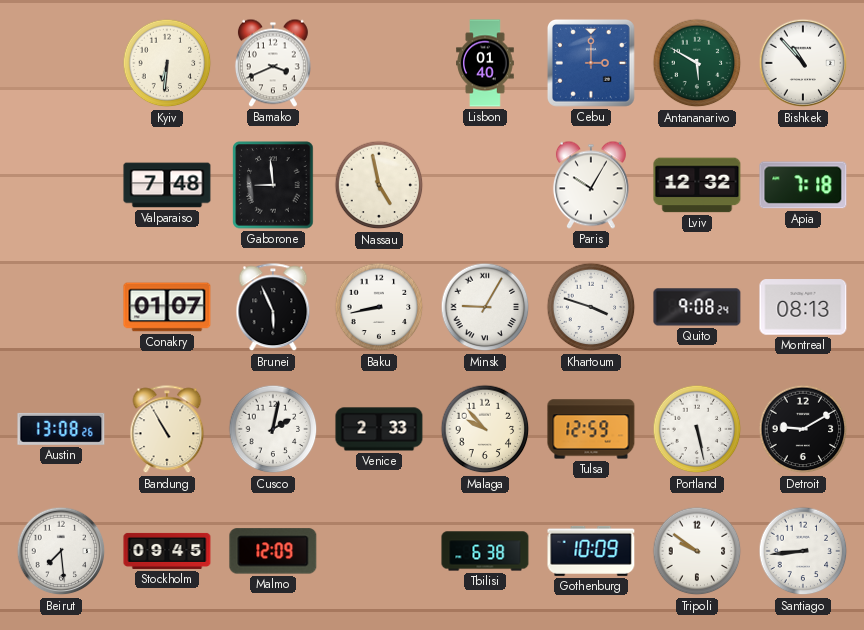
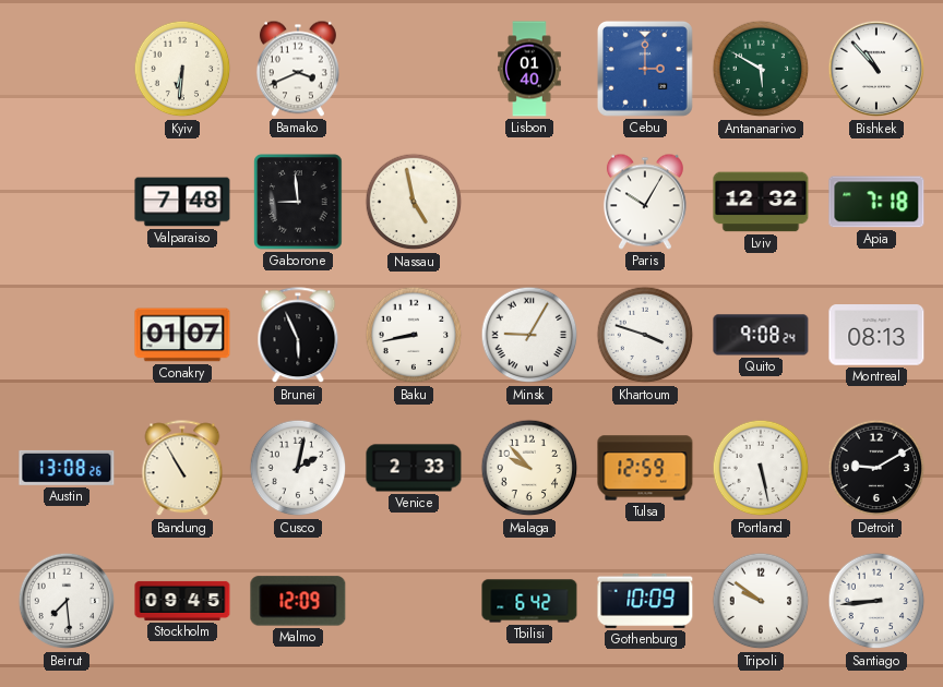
Tbilisi: 6:38 -> 6:42
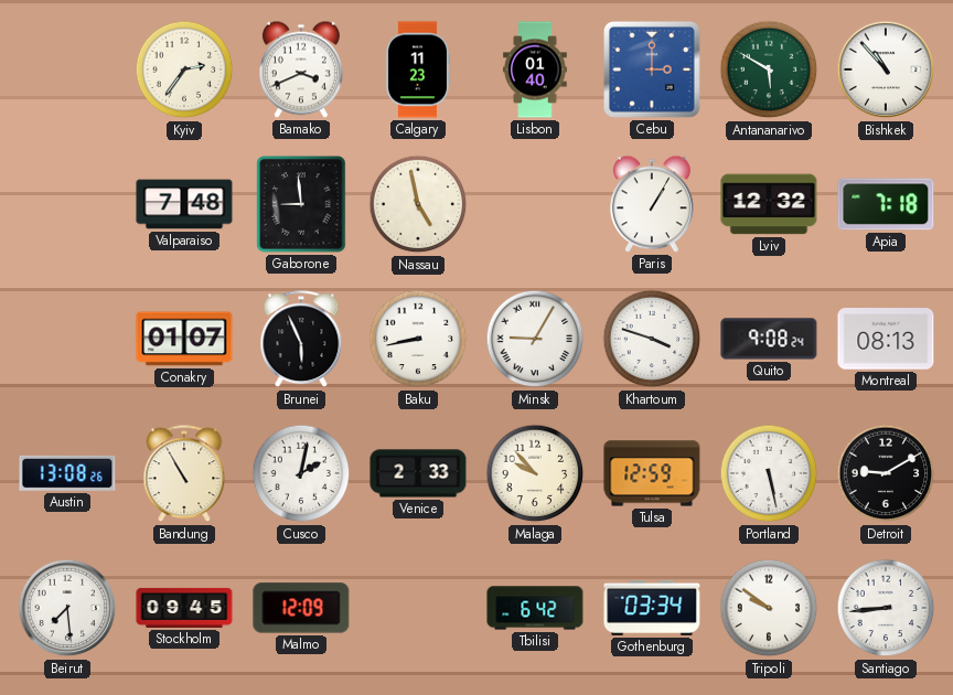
Kyiv: 6:31 -> 2:36
Calgary: none -> 11:23
Paris: 10:05 -> 1:05
Gothenburg: 10:09 -> 03:34
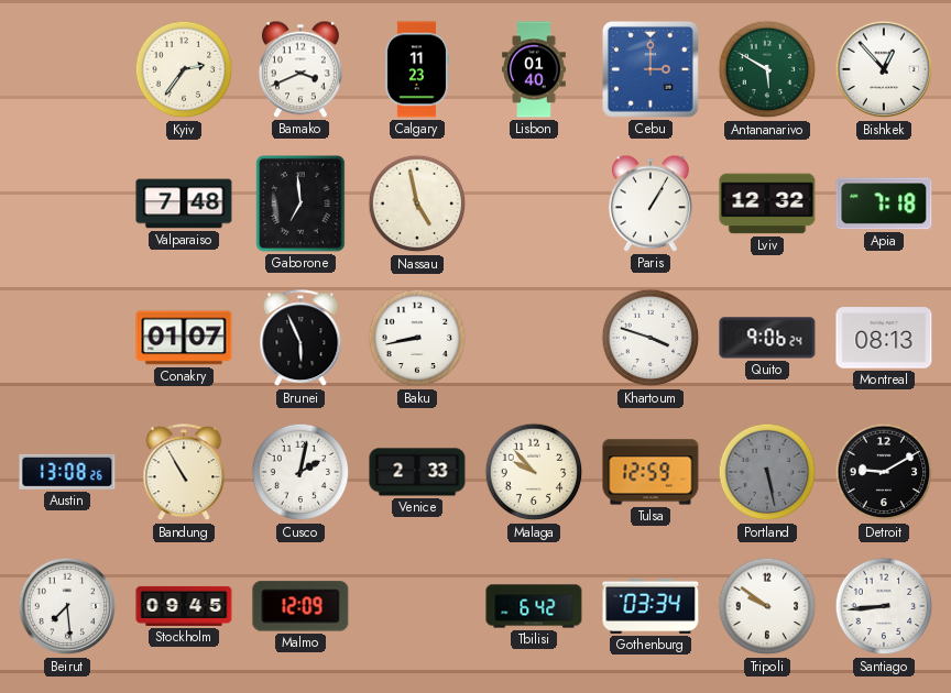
Bishkek: 10:53 -> 12:53
Gaborone: 8:59 -> 6:59
Minsk: 9:05 -> none
Quito: 9:08 -> 9:06
Portland dial: white -> grey
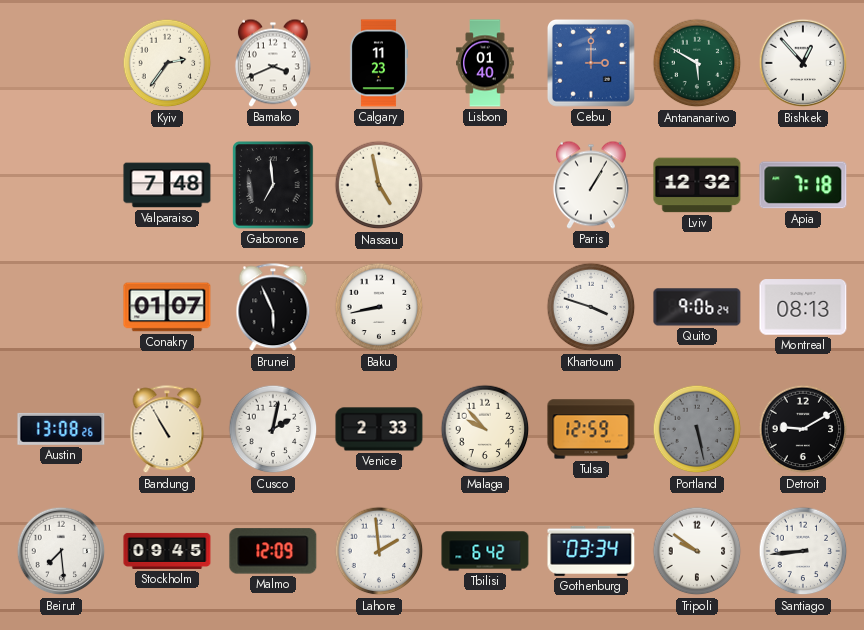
Lahore: none -> 1:59
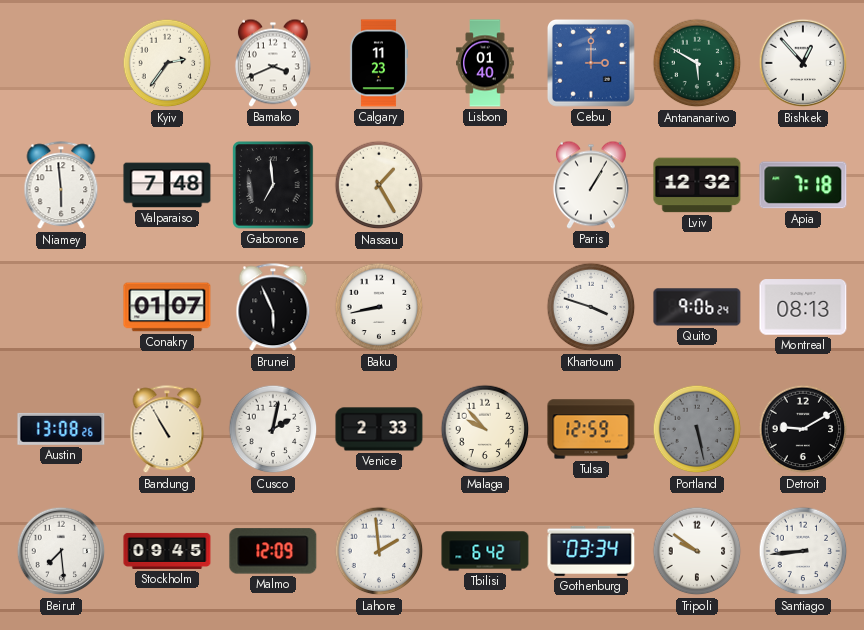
Niamey: none -> 5:59
Nassau: 4:58 -> 1:25
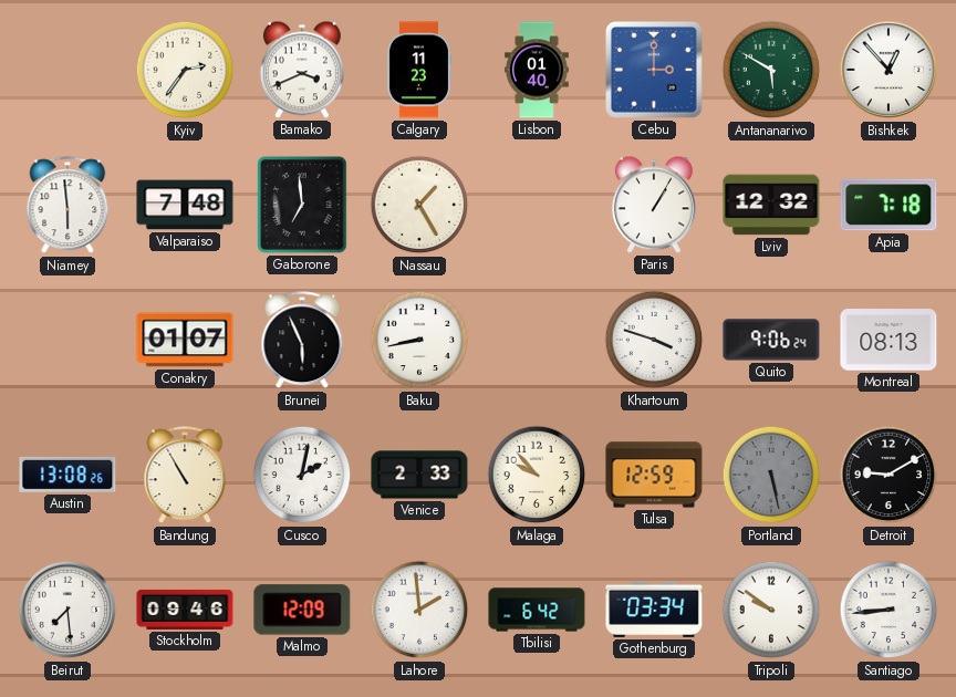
Stockholm: 09:45 -> 09:46
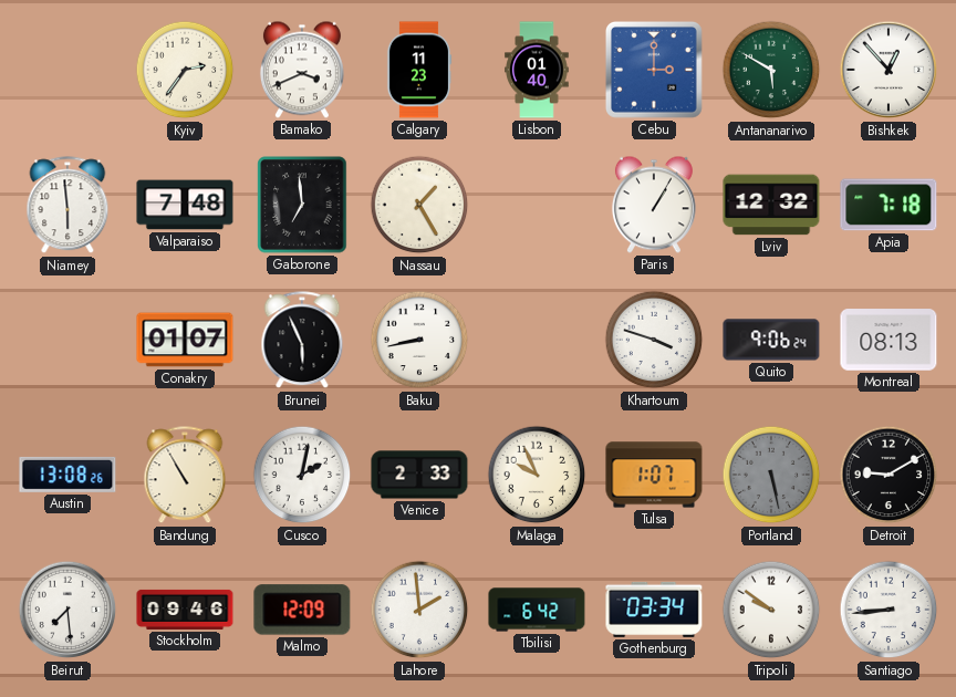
Malaga: 9:53 -> 9:56
Tulsa: 12:59 -> 1:07
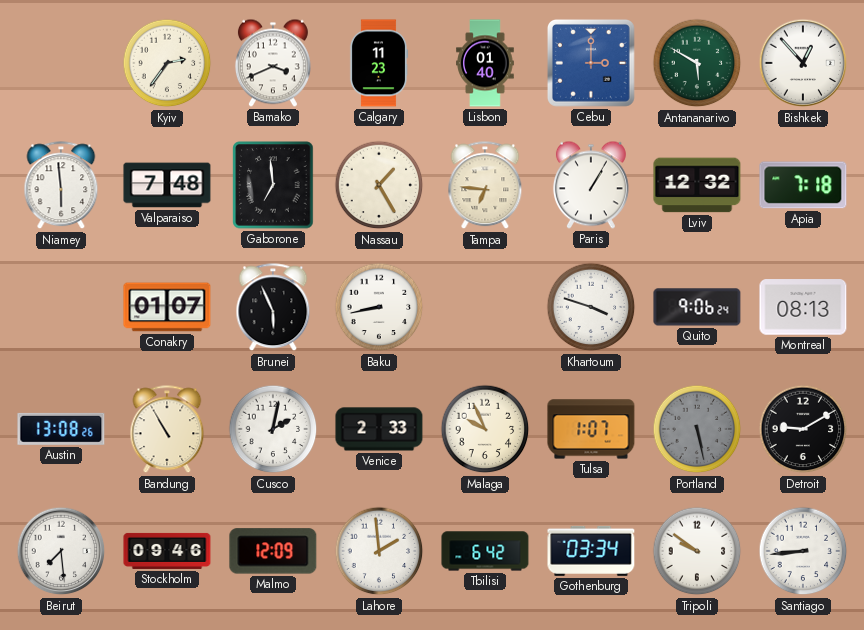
Tampa: none -> 6:46
